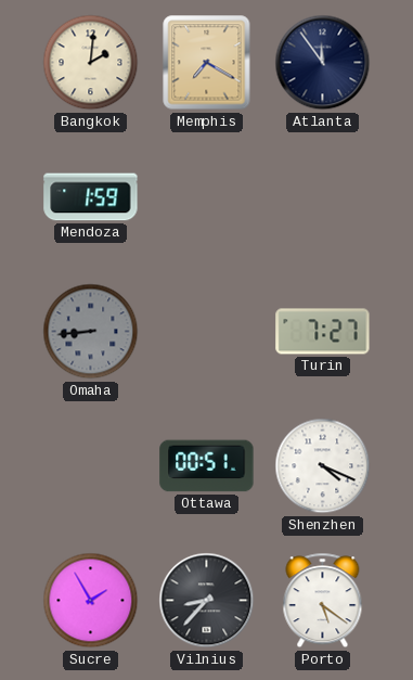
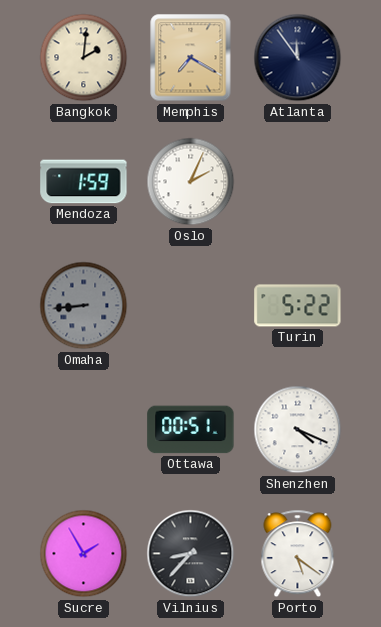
Oslo: none -> 2:04
Turin: 7:27 -> 5:22
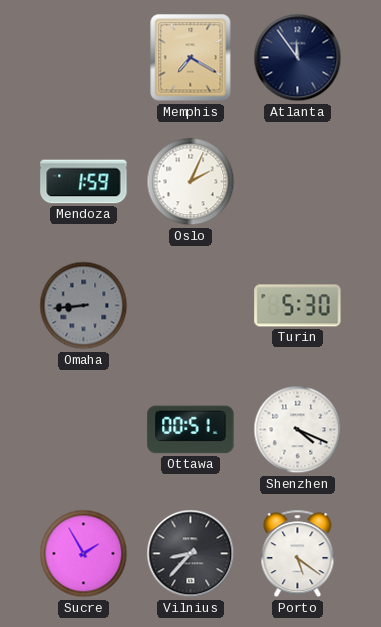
Bangkok: 2:01 -> none
Turin: 5:22 -> 5:30
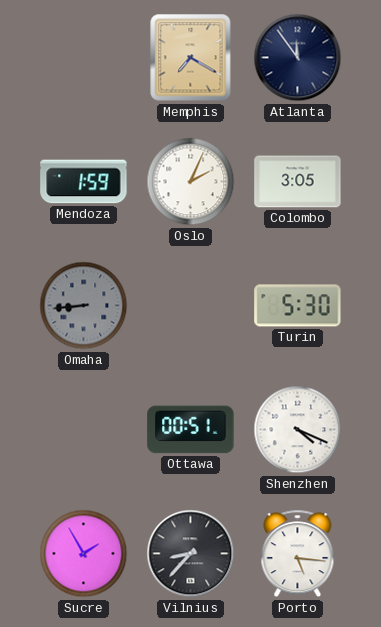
Colombo: none -> 3:05
Porto: 5:21 -> 5:16
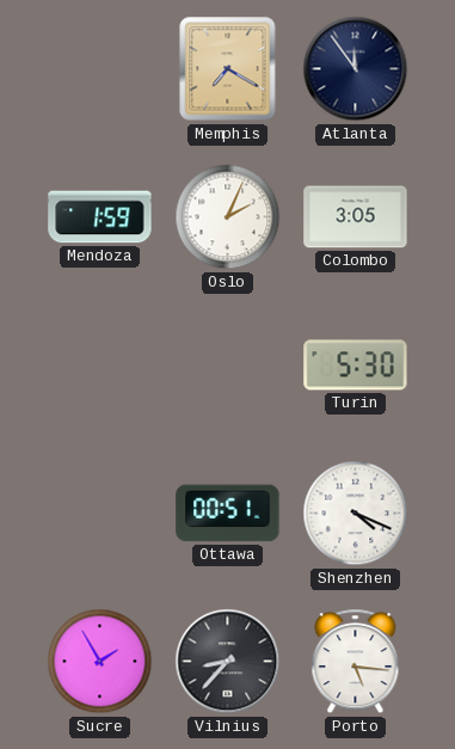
Omaha: 8:44 -> none
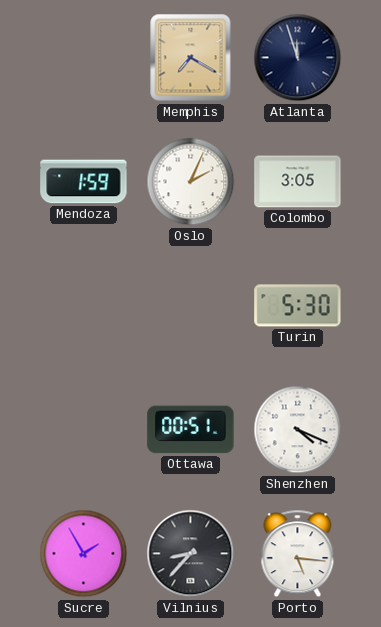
Atlanta: 11:54 -> 11:57
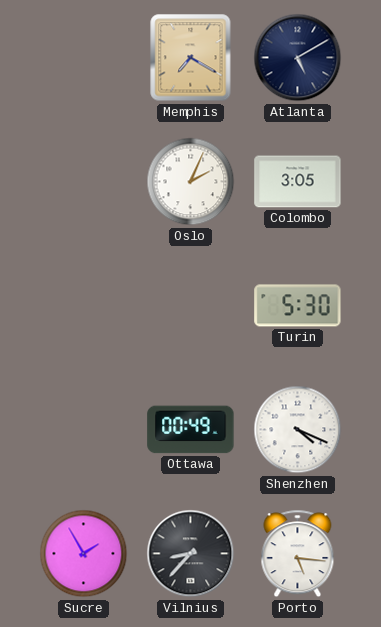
Atlanta: 11:57 -> 5:10
Mendoza: 1:59 -> none
Ottawa: 00:51 -> 00:49
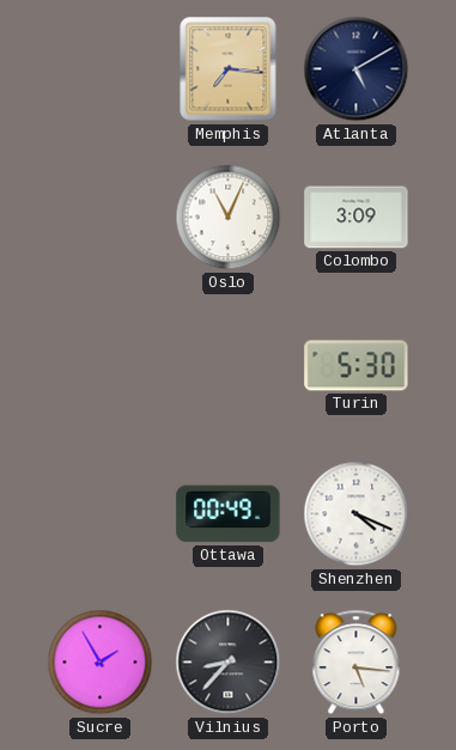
Memphis: 7:20 -> 7:16
Oslo: 2:04 -> 11:04
Colombo: 3:05 -> 3:09
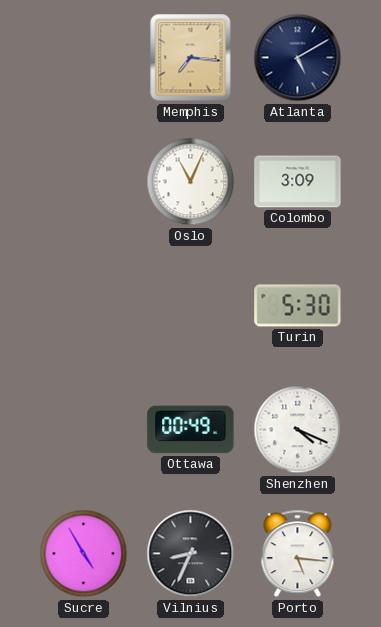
Sucre: 1:55 -> 4:55
Vilnius: 8:37 -> 8:34
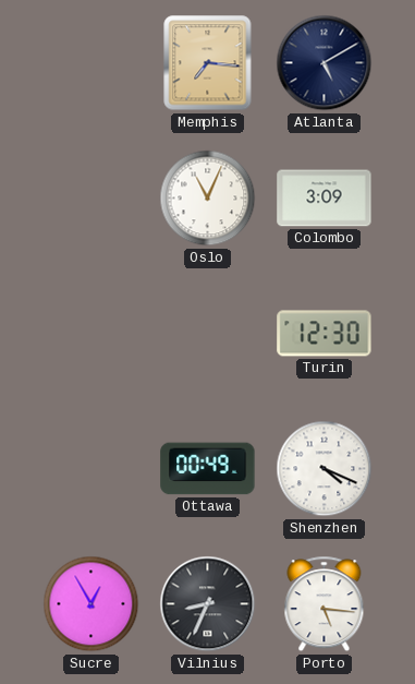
Turin: 5:30 -> 12:30
Sucre: 4:55 -> 12:55
